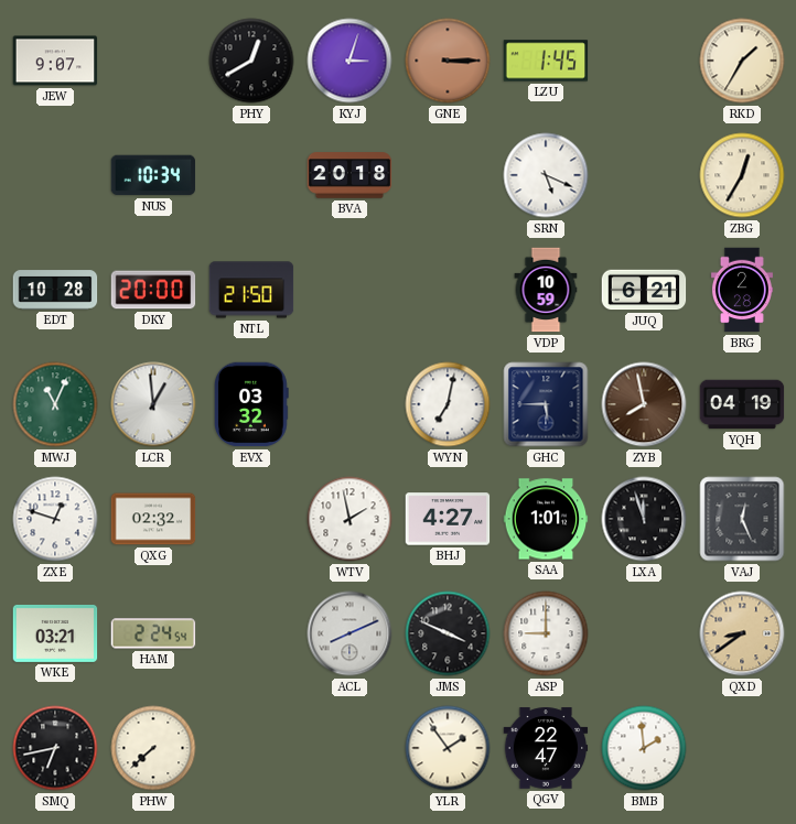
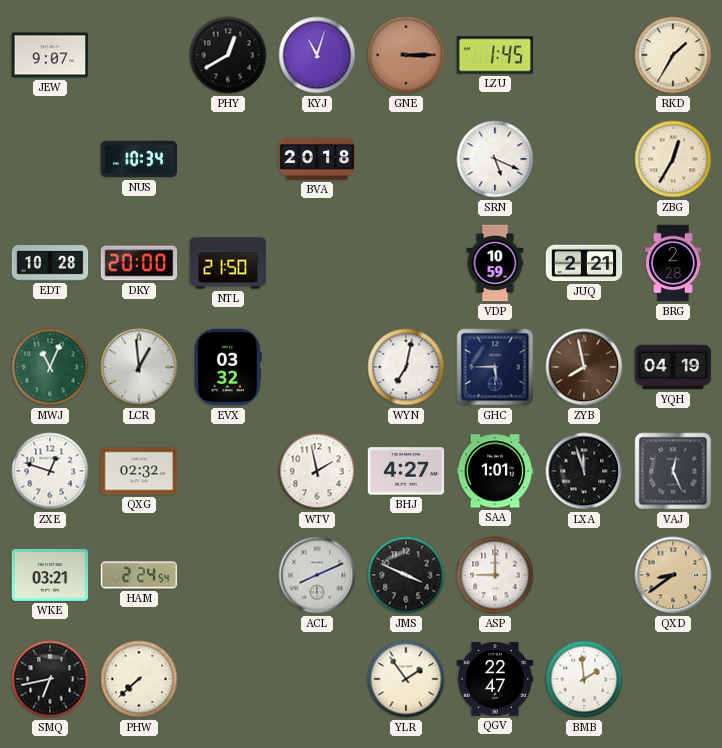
KYJ: 3:03 -> 11:03
JUQ: 6:21 -> 2:21
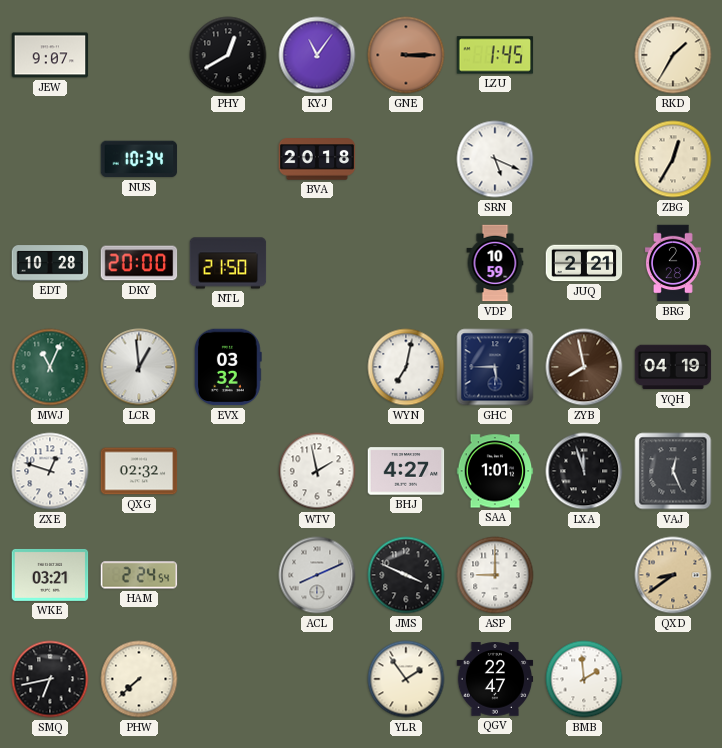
KYJ: 11:03 -> 11:06
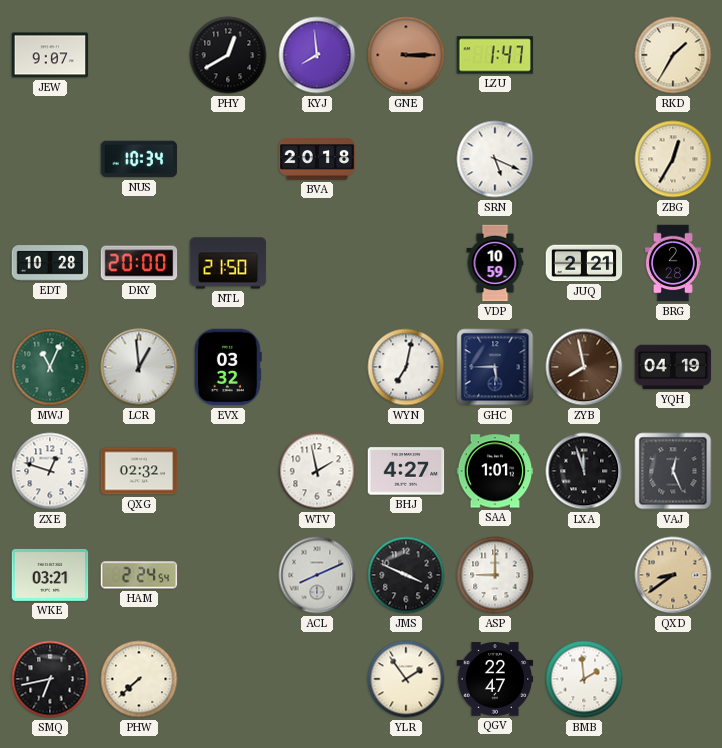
KYJ: 11:06 -> 7:59
LZU: 1:45 -> 1:47
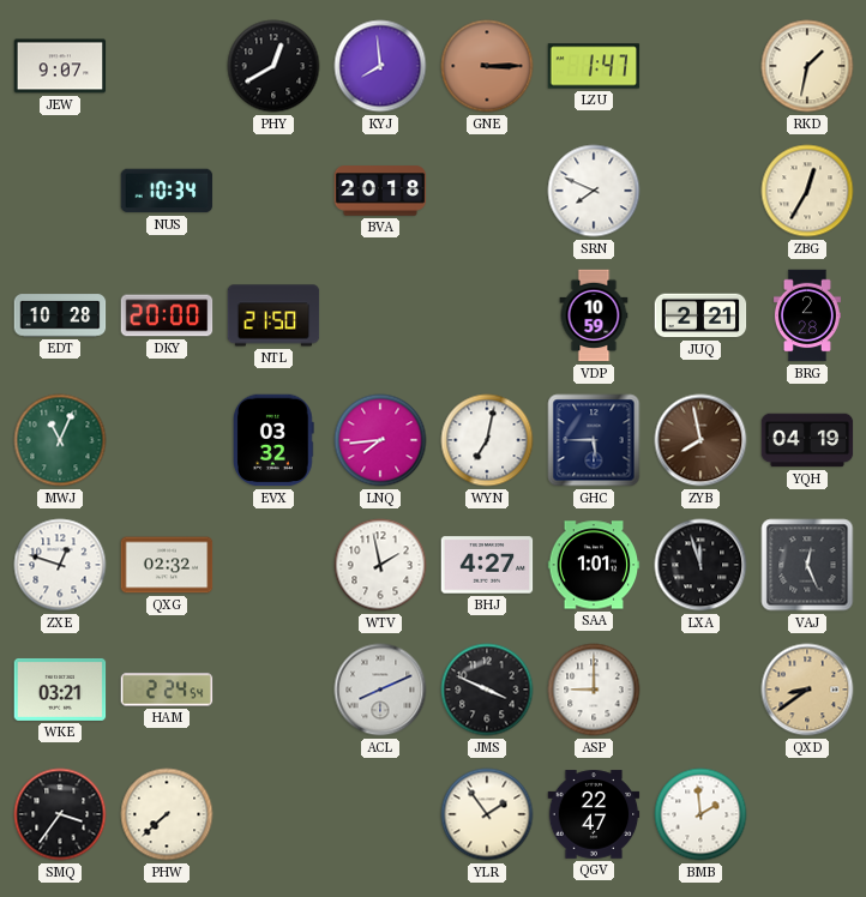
RKD: 1:35 -> 1:32
SRN: 5:19 -> 7:49
LCR: 12:59 -> none
LNQ: none -> 7:44
SMQ: 6:43 -> 3:36
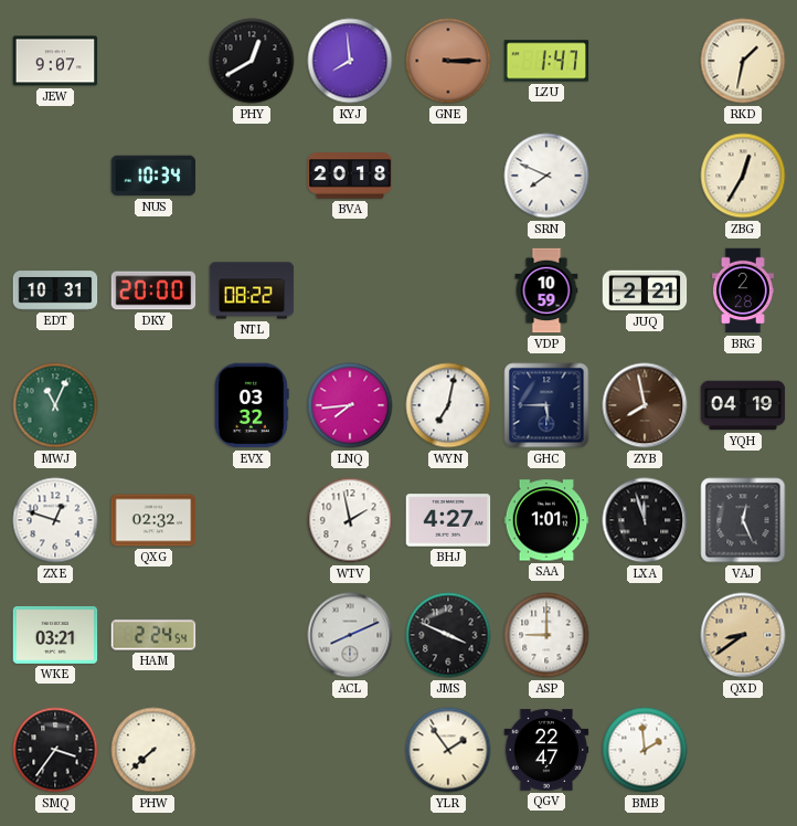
EDT: 10:28 -> 10:31
NTL: 21:50 -> 08:22
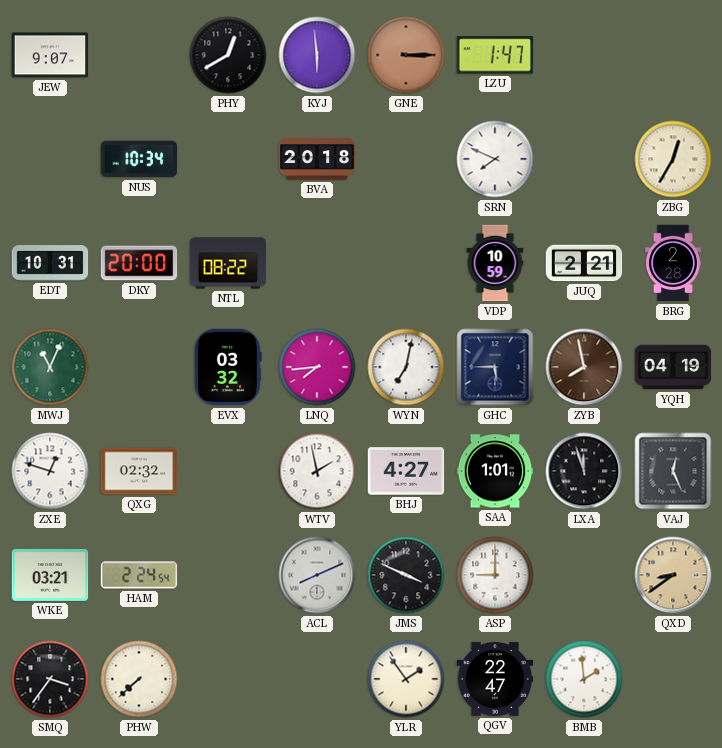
KYJ: 7:59 -> 5:59
RKD: 1:32 -> none
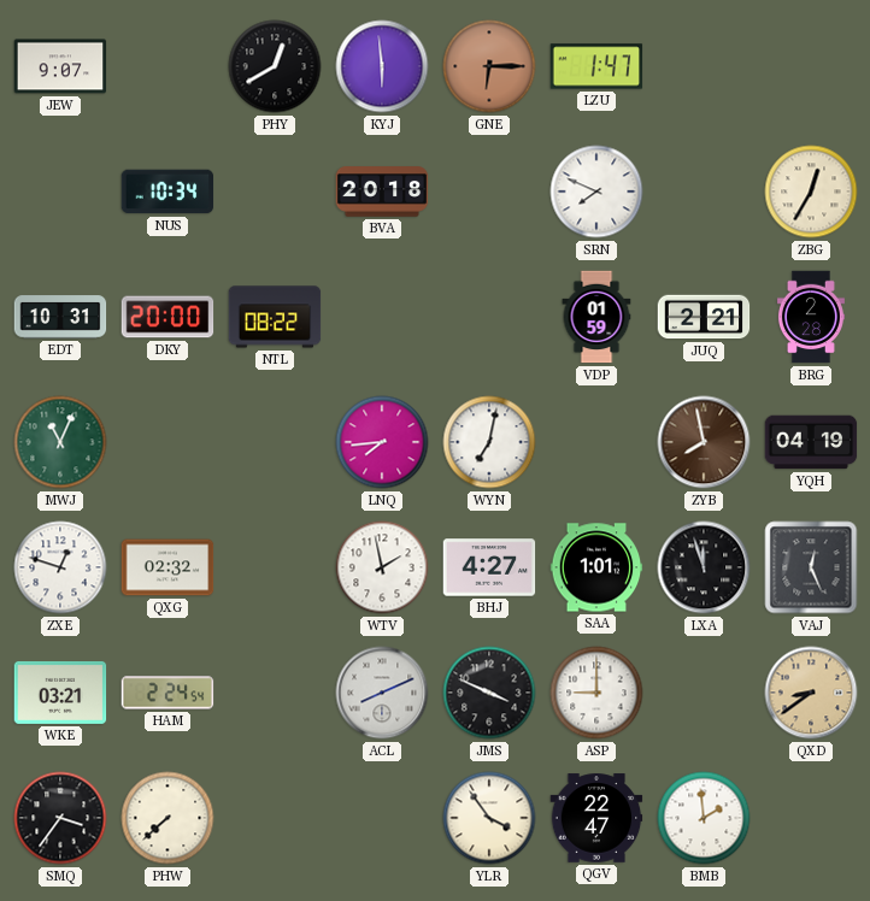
GNE: 3:15 -> 6:15
VDP: 10:59 -> 01:59
EVX: 03:32 -> none
GHC: 5:45 -> none
YLR: 1:54 -> 3:54
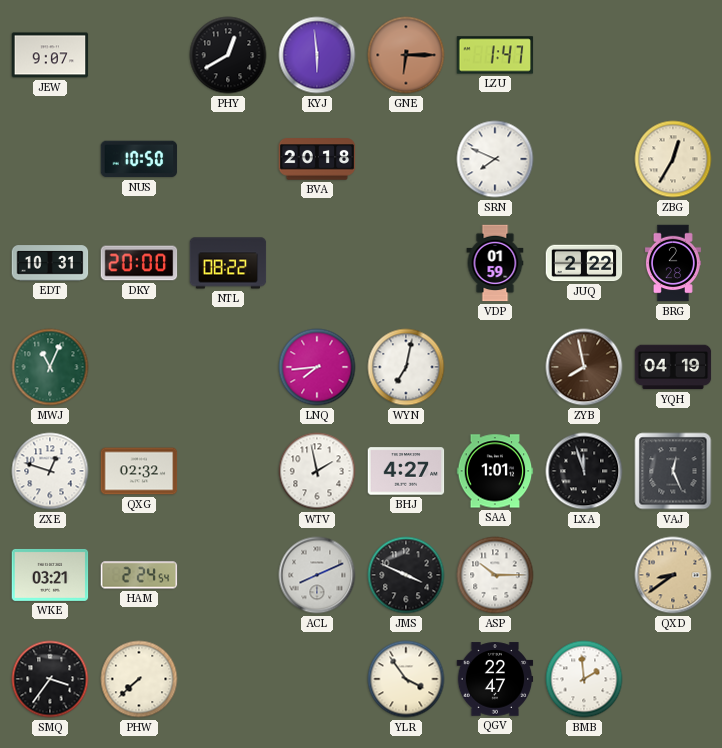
NUS: 10:34 -> 10:50
JUQ: 2:21 -> 2:22
ASP: 9:00 -> 10:15
